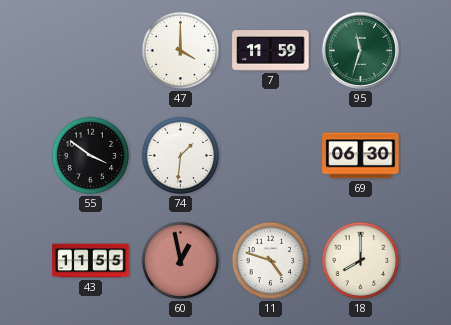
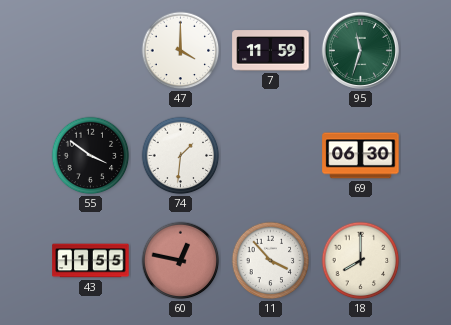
60: 12:58 -> 12:47
11: 4:48 -> 3:53
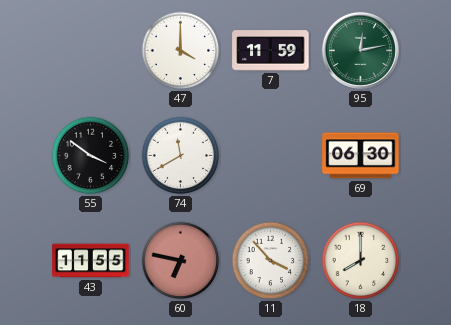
95: 11:33 -> 12:13
74: 1:31 -> 11:40
60: 12:47 -> 6:47
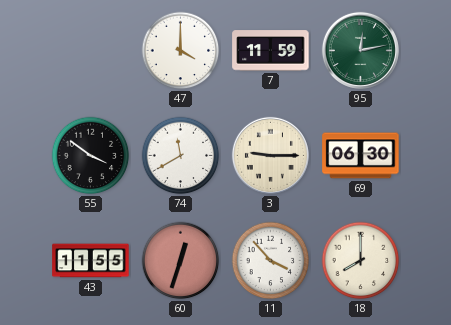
3: none -> 9:15
60: 6:47 -> 12:33
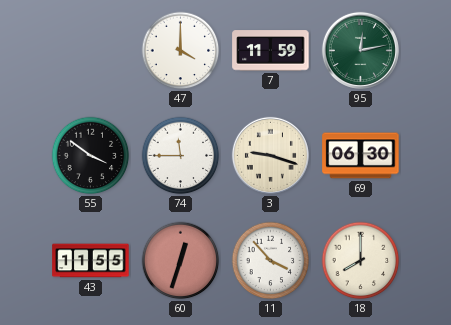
74: 11:40 -> 11:45
3: 9:15 -> 9:18
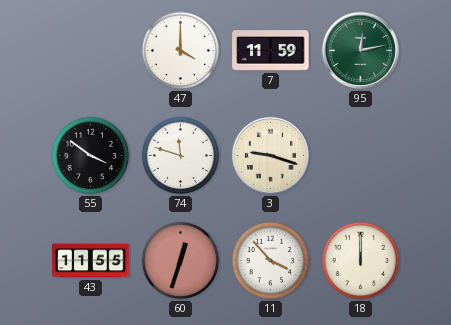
74: 11:45 -> 11:48
69: 06:30 -> none
18: 8:00 -> 12:00
